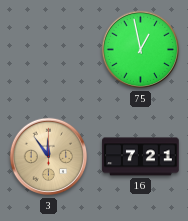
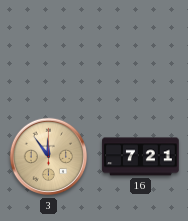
75: 12:58 -> none
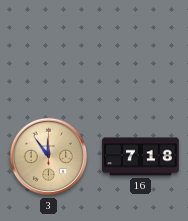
16: 7:21 -> 7:18
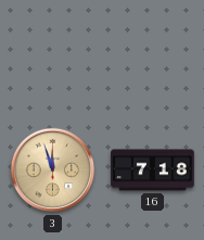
3: 11:54 -> 11:57
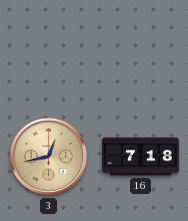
3: 11:57 -> 12:43
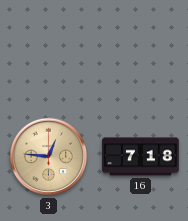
3: 12:43 -> 12:46
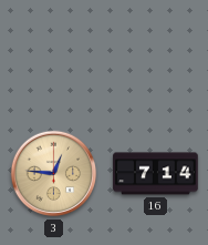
16: 7:18 -> 7:14
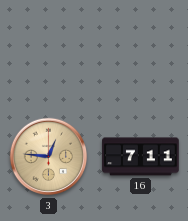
16: 7:14 -> 7:11
